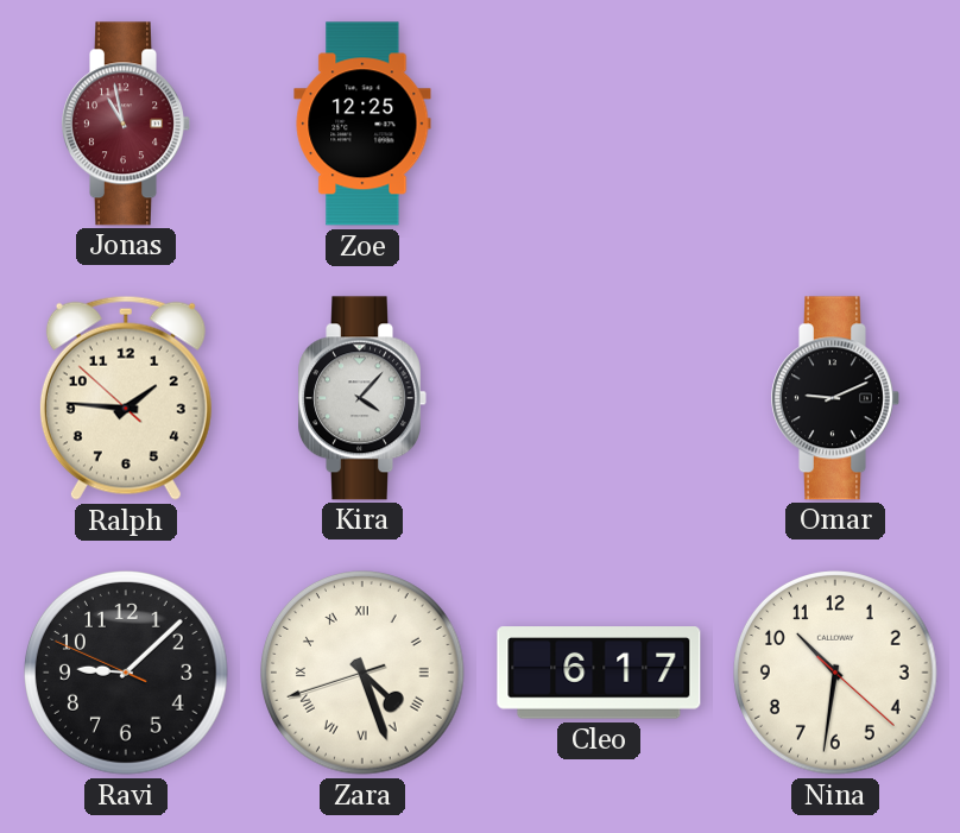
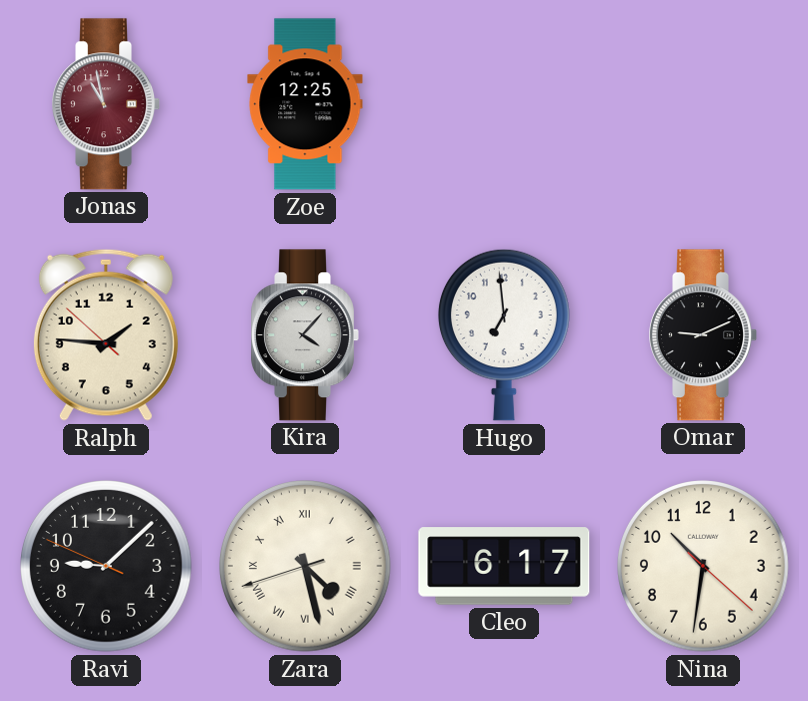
Hugo: none -> 6:59
Zara: 4:26 -> 4:27
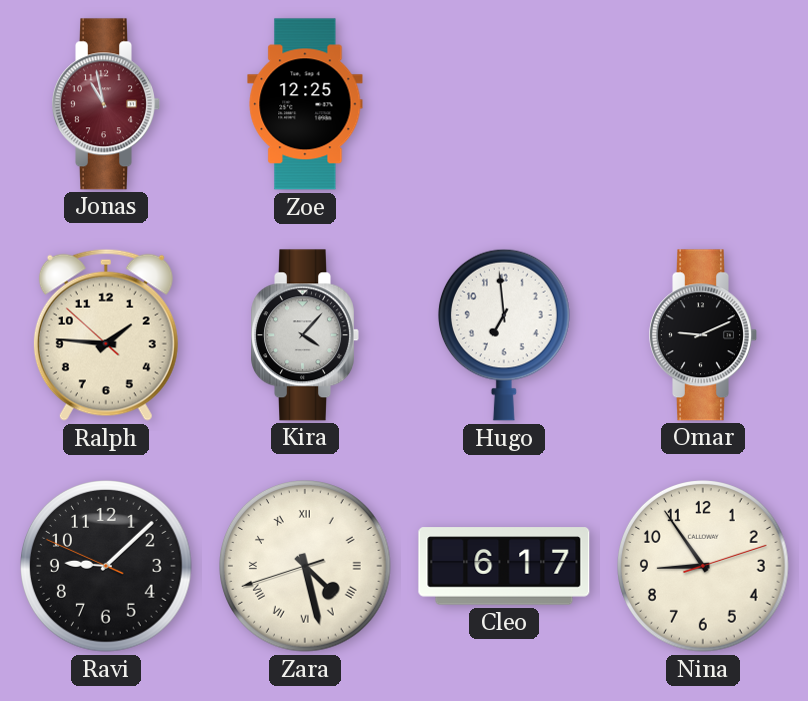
Nina: 10:31 -> 8:54
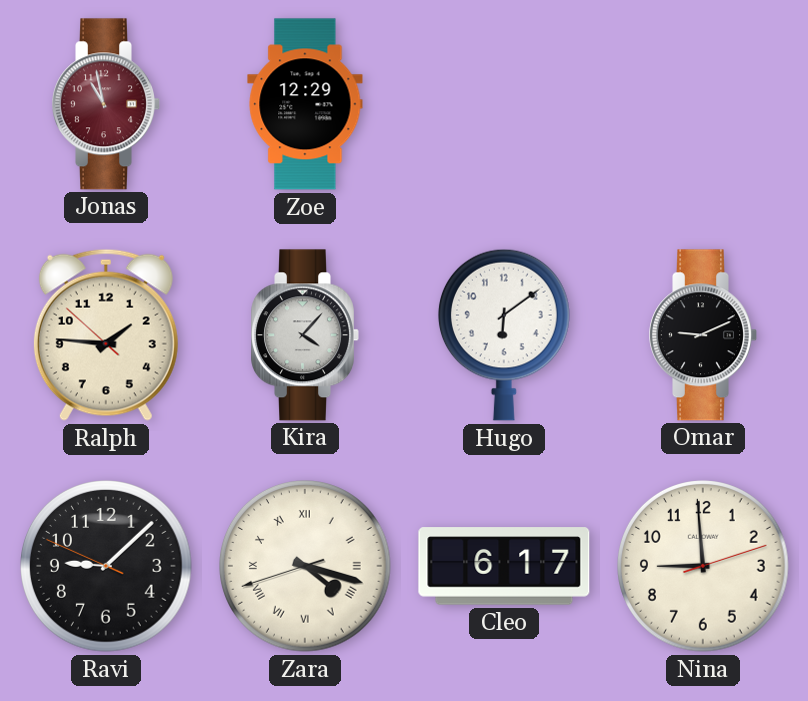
Zoe: 12:25 -> 12:29
Hugo: 6:59 -> 6:09
Zara: 4:27 -> 4:17
Nina: 8:54 -> 8:59
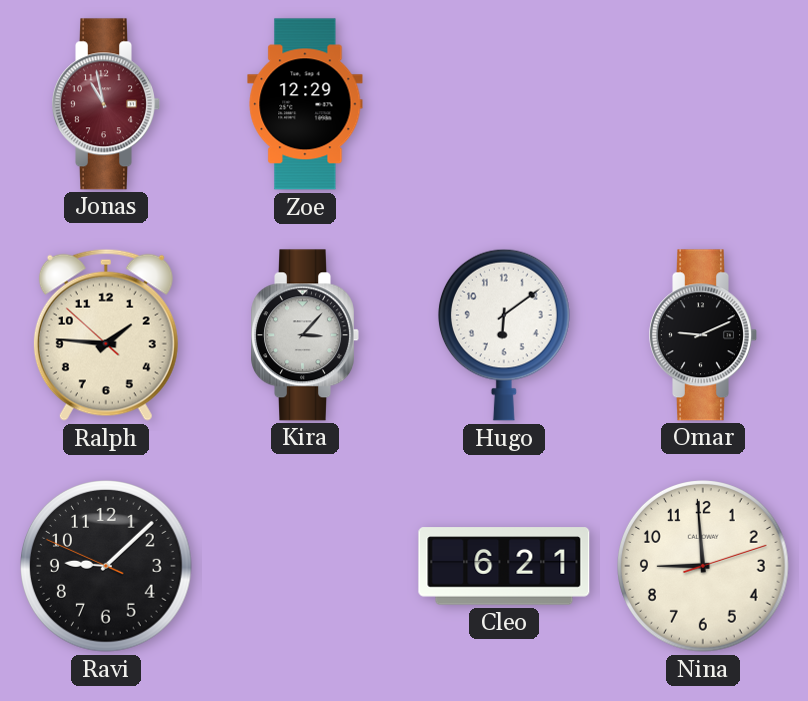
Kira: 4:07 -> 3:07
Zara: 4:17 -> none
Cleo: 6:17 -> 6:21
